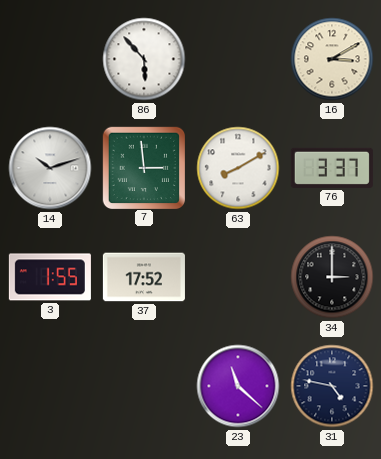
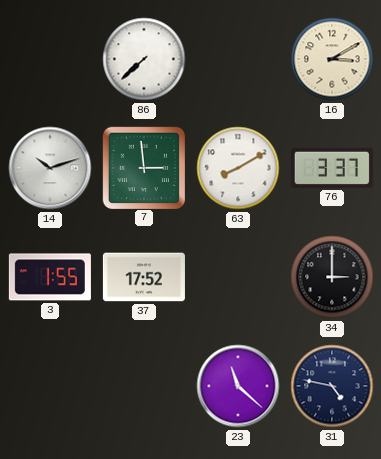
86: 5:53 -> 7:38
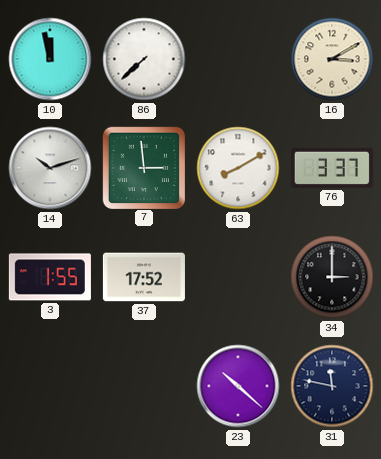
10: none -> 11:58
23: 11:22 -> 10:22
31: 4:47 -> 11:47
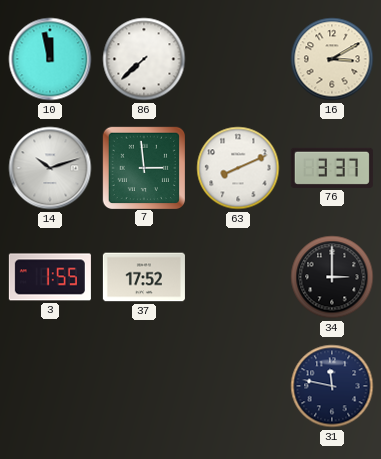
63: 8:10 -> 8:11
23: 10:22 -> none
